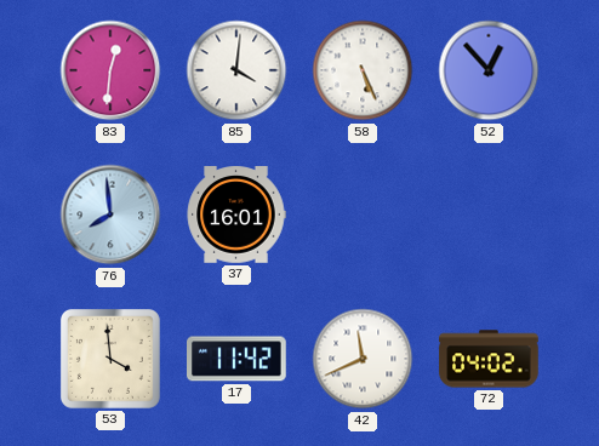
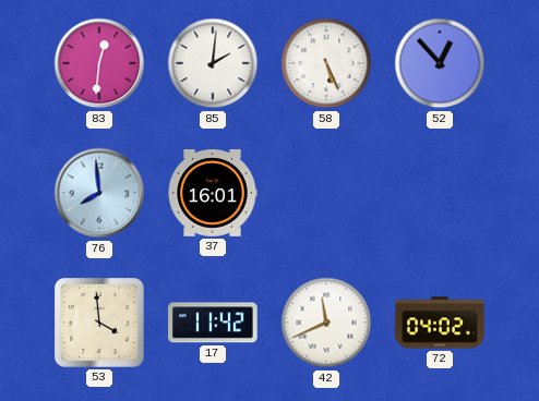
85: 4:01 -> 2:01
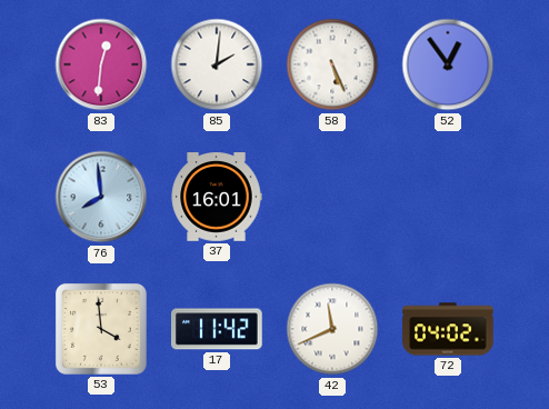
52: 12:53 -> 12:54
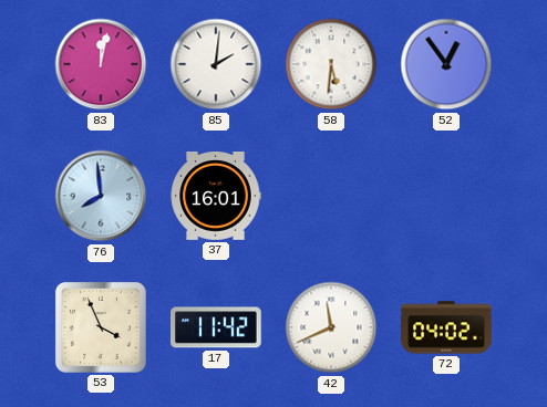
83: 12:31 -> 12:02
58: 5:26 -> 5:31
53: 3:59 -> 3:56
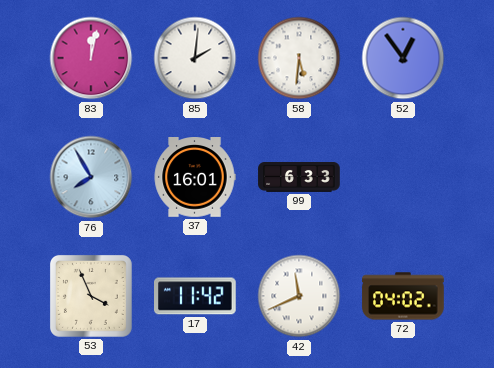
76: 7:59 -> 7:55
99: none -> 6:33
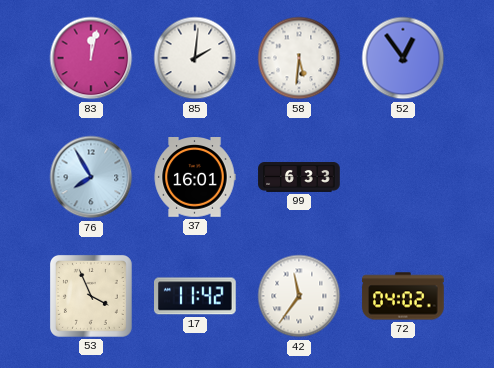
42: 11:41 -> 11:36
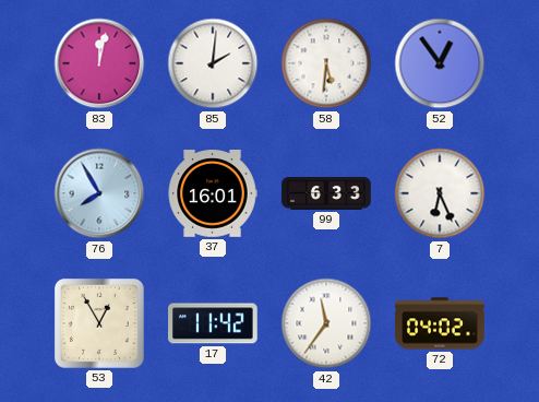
7: none -> 6:26
53: 3:56 -> 12:55
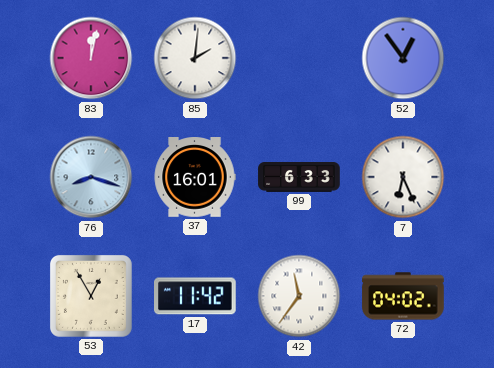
58: 5:31 -> none
76: 7:55 -> 8:18
